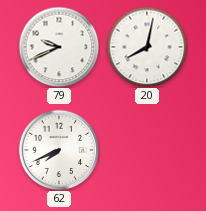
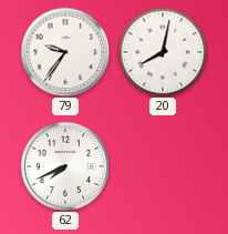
79: 9:41 -> 9:36
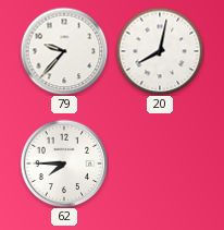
79: 9:36 -> 9:37
62: 7:41 -> 7:45
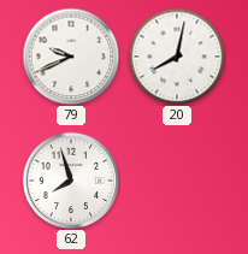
79: 9:37 -> 9:41
62: 7:45 -> 7:57
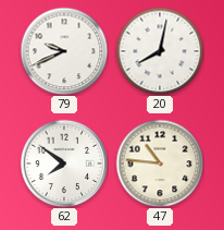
62: 7:57 -> 7:51
47: none -> 10:46
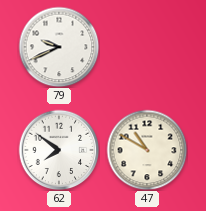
20: 8:02 -> none
47: 10:46 -> 10:50
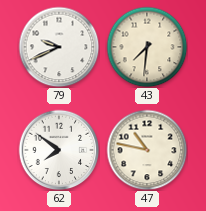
43: none -> 7:31
47: 10:50 -> 10:47
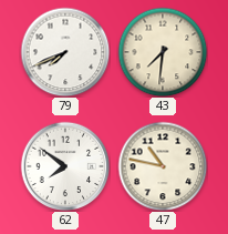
79: 9:41 -> 7:41
